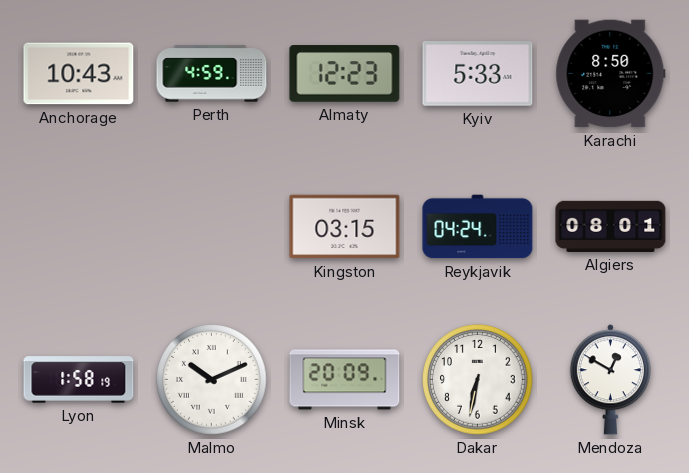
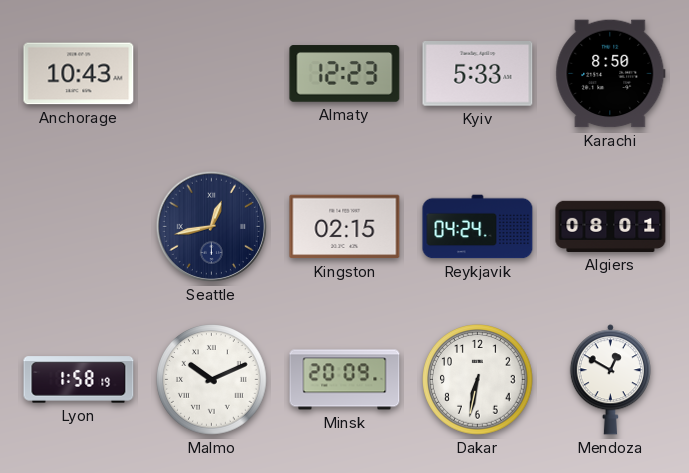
Perth: 4:59 -> none
Seattle: none -> 12:43
Kingston: 03:15 -> 02:15
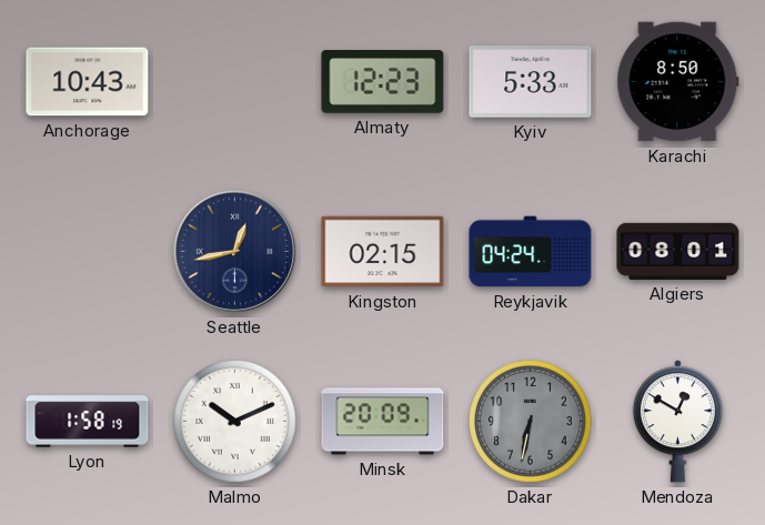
Dakar dial: white -> grey
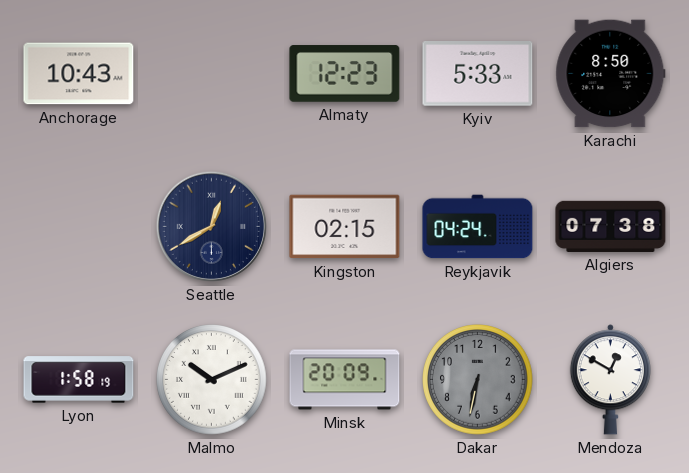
Seattle: 12:43 -> 12:40
Algiers: 08:01 -> 07:38
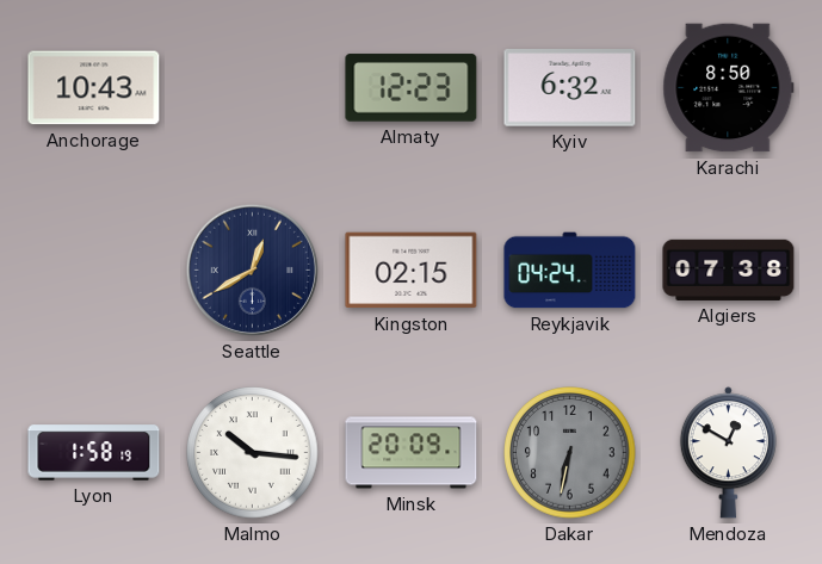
Kyiv: 5:33 -> 6:32
Malmo: 10:11 -> 10:16
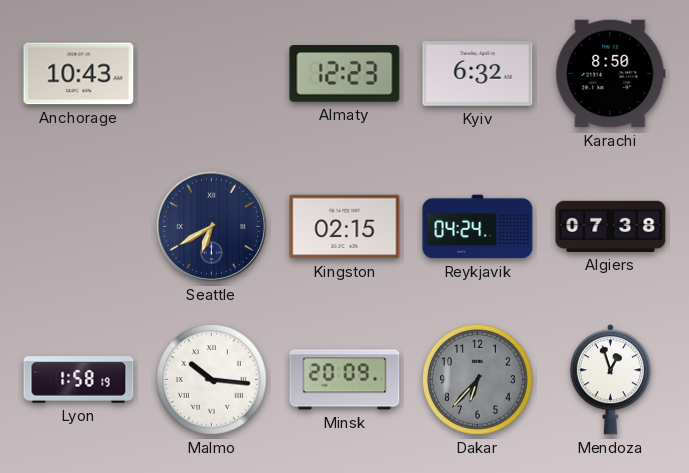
Seattle: 12:40 -> 6:40
Dakar: 6:32 -> 6:37
Mendoza: 12:50 -> 12:57
